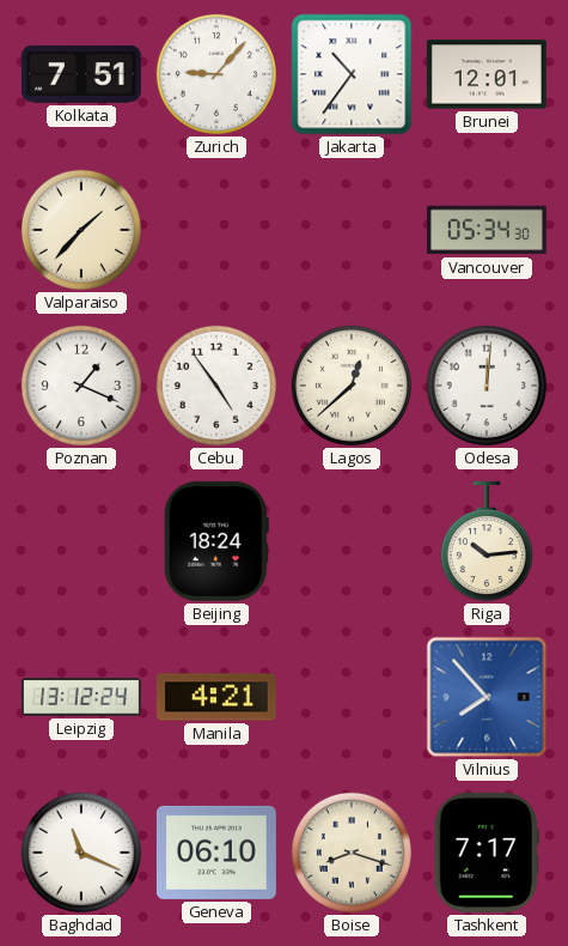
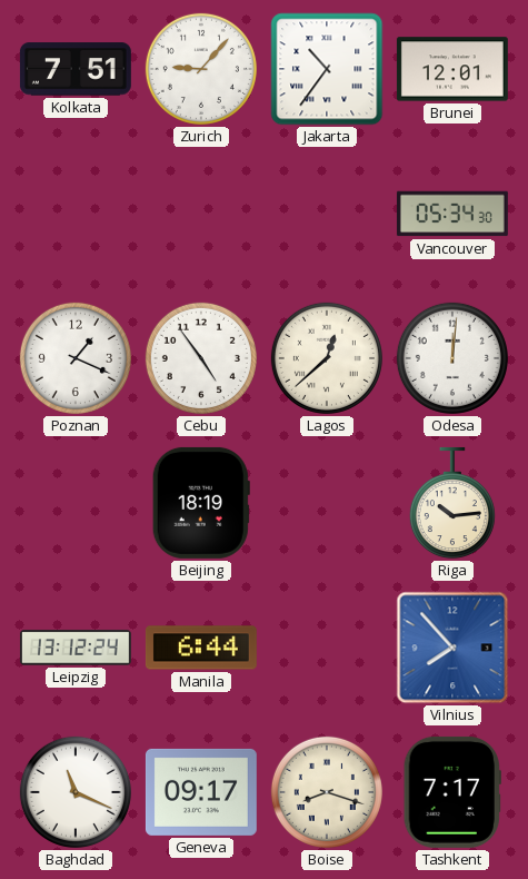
Valparaiso: 1:37 -> none
Beijing: 18:24 -> 18:19
Manila: 4:21 -> 6:44
Geneva: 06:10 -> 09:17
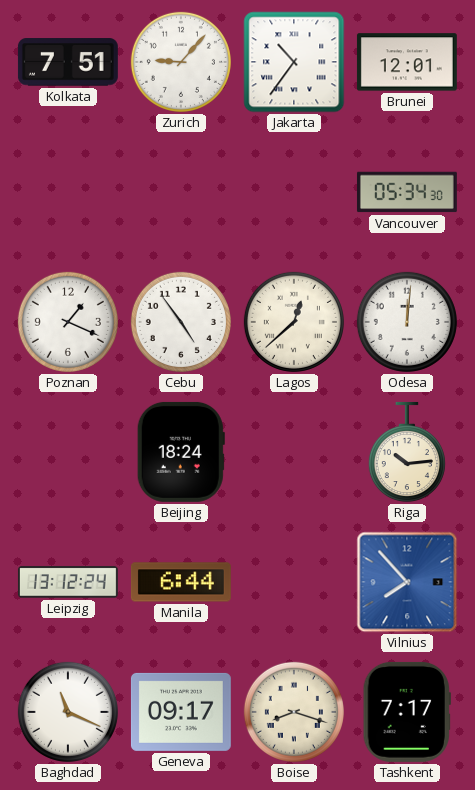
Beijing: 18:19 -> 18:24
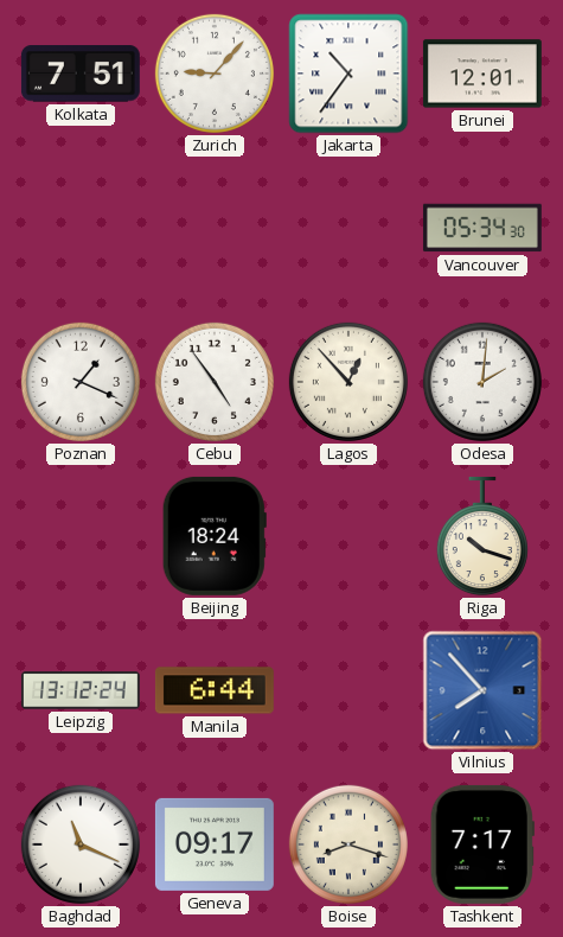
Lagos: 12:38 -> 12:53
Odesa: 12:01 -> 2:01
Riga: 10:14 -> 10:18
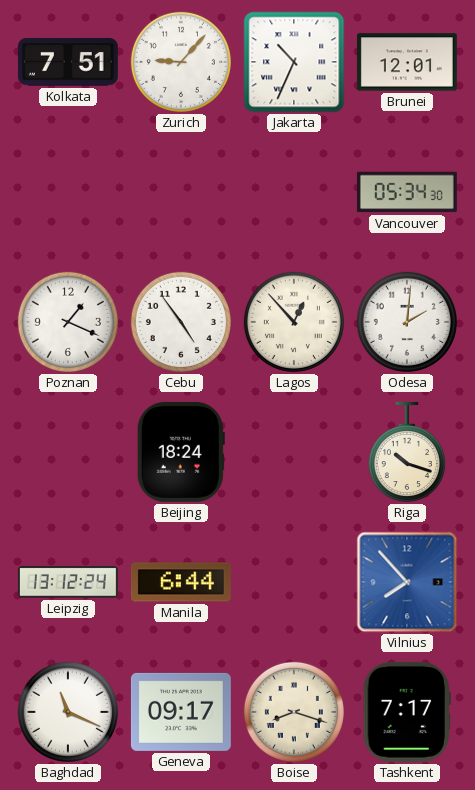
Jakarta: 10:36 -> 10:34
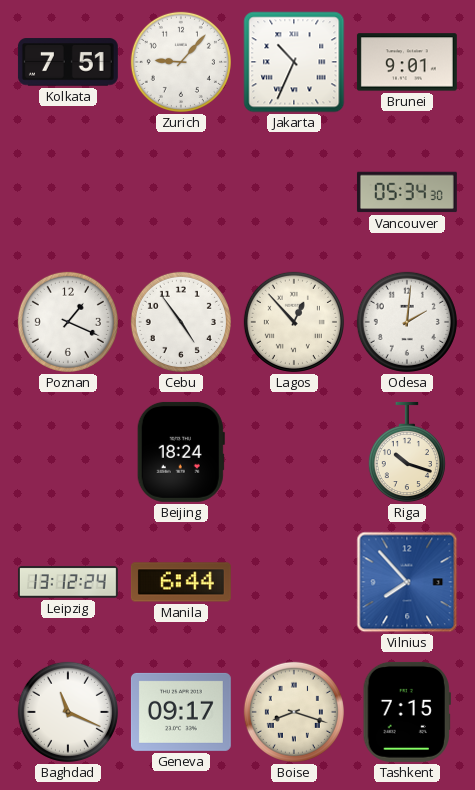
Brunei: 12:01 -> 9:01
Tashkent: 7:17 -> 7:15
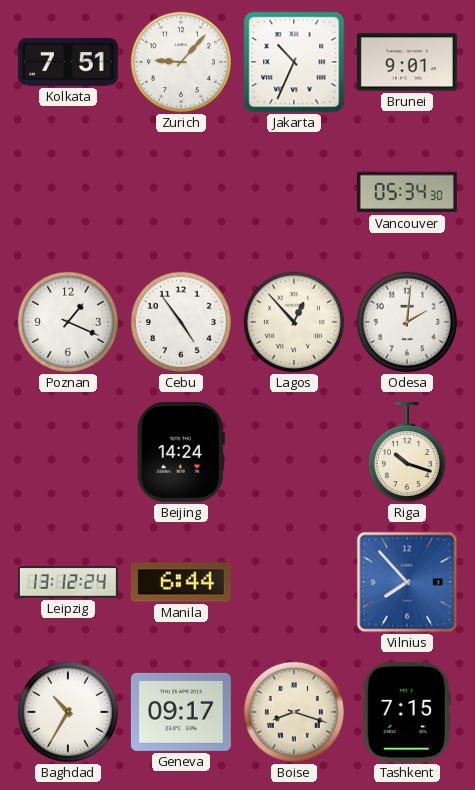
Beijing: 18:24 -> 14:24
Baghdad: 11:19 -> 10:35
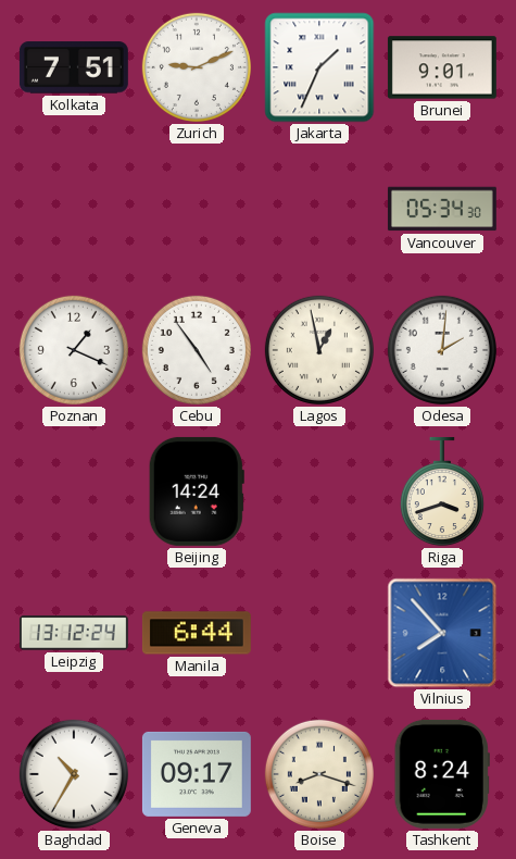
Zurich: 9:07 -> 9:11
Jakarta: 10:34 -> 1:34
Lagos: 12:53 -> 12:58
Riga: 10:18 -> 3:42
Tashkent: 7:15 -> 8:24
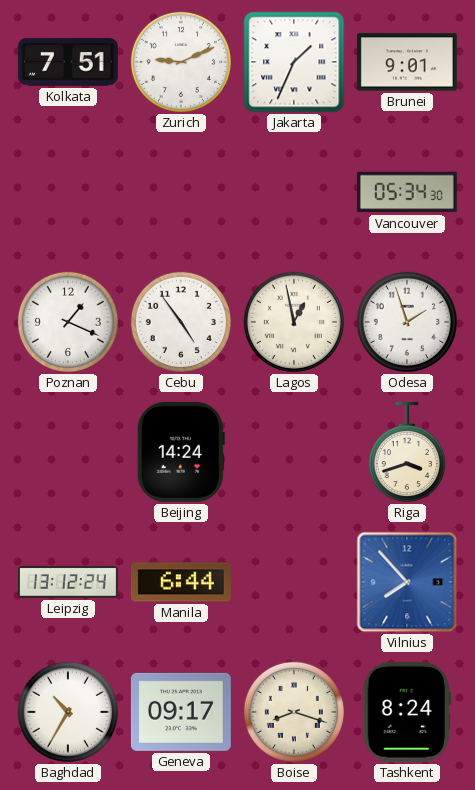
Odesa: 2:01 -> 1:57
